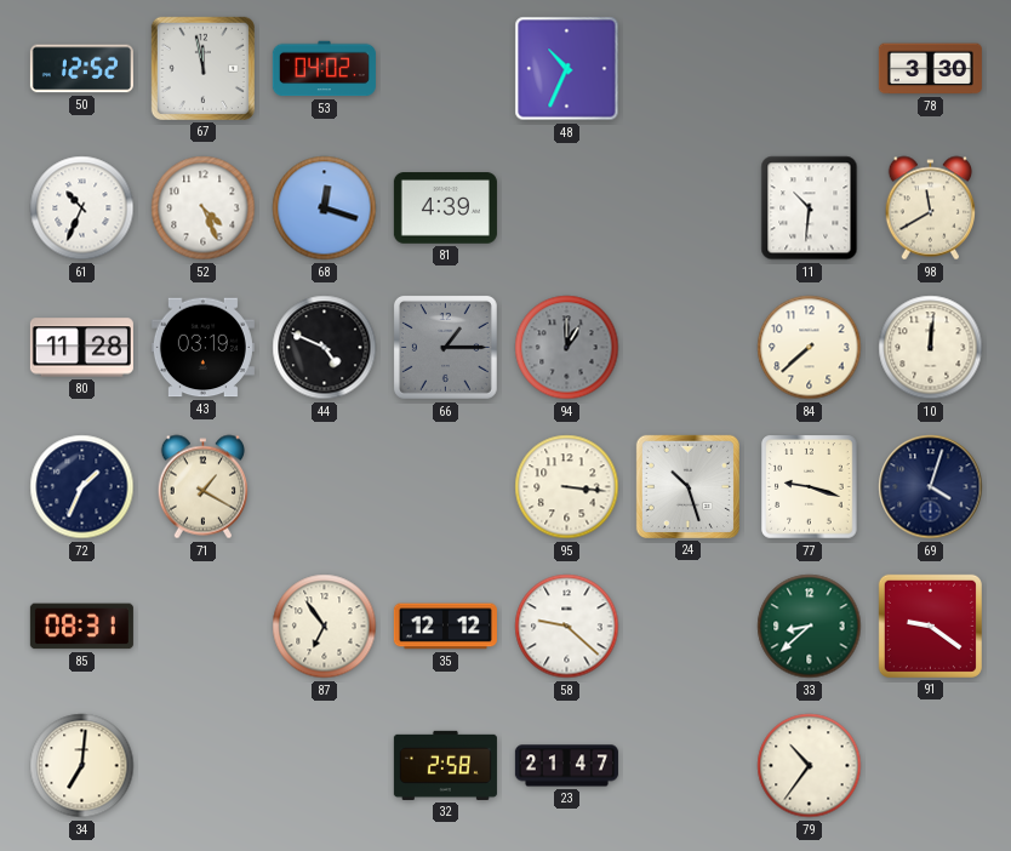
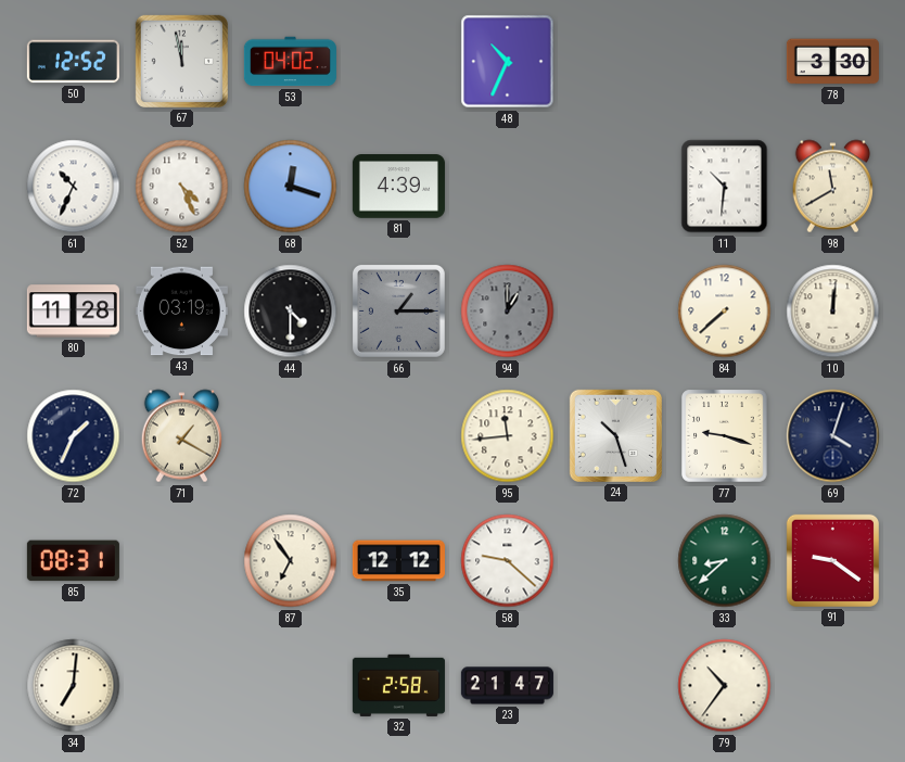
44: 4:49 -> 4:30
95: 3:16 -> 11:44
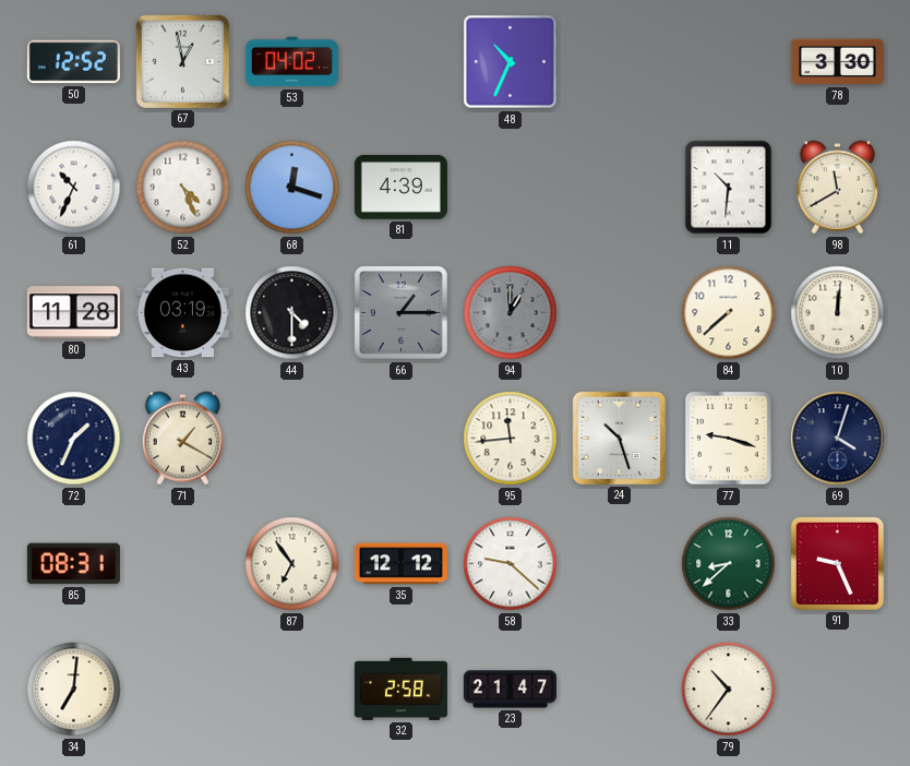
67: 11:58 -> 12:58
91: 9:21 -> 9:26
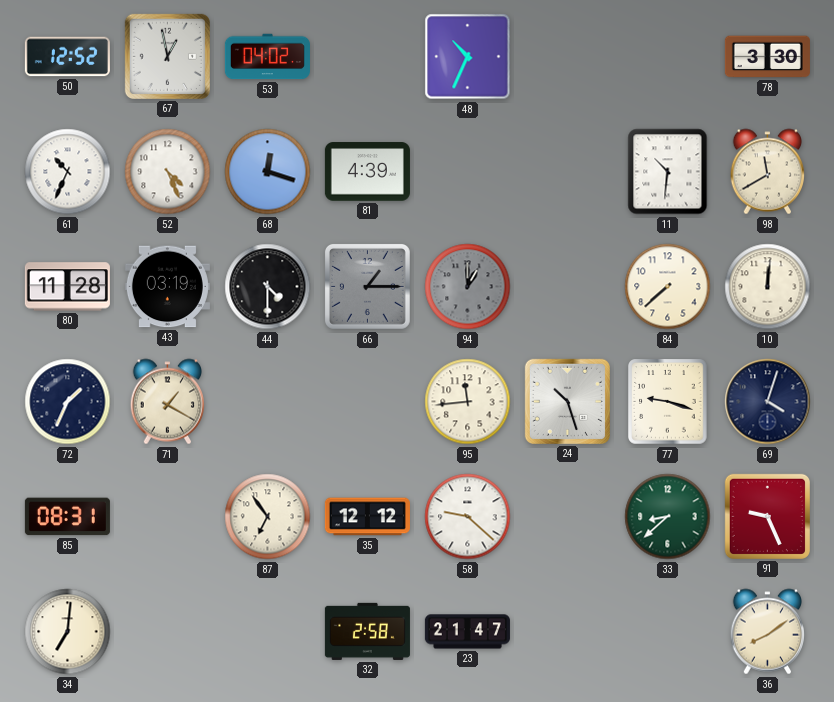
79: 10:36 -> none
36: none -> 8:09
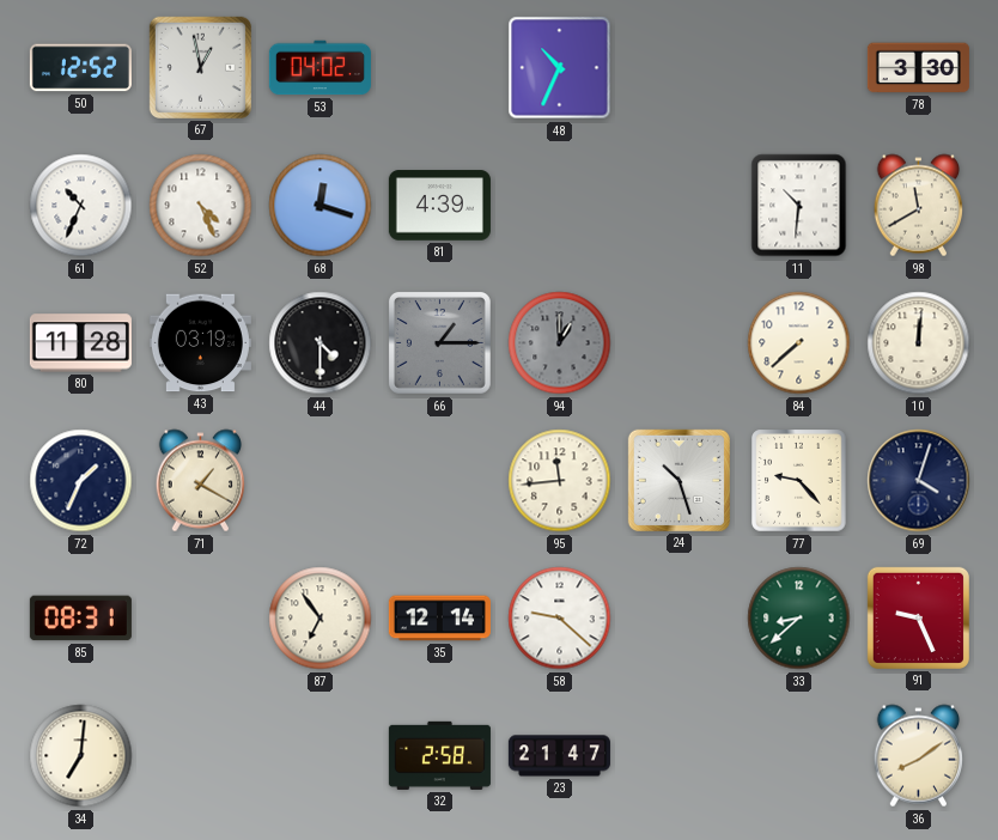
77: 9:18 -> 9:23
35: 12:12 -> 12:14
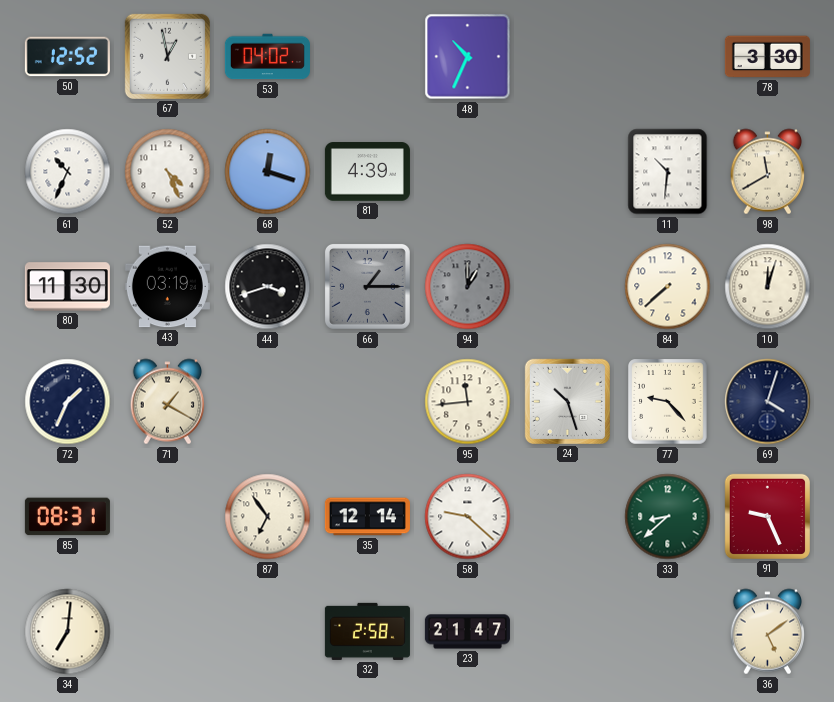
80: 11:28 -> 11:30
44: 4:30 -> 3:42
10: 12:01 -> 12:03
36: 8:09 -> 5:09
